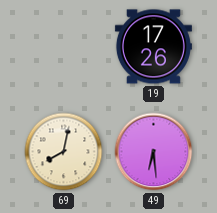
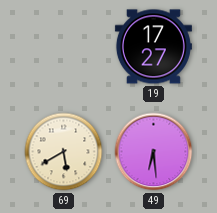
19: 17:26 -> 17:27
69: 8:02 -> 5:40
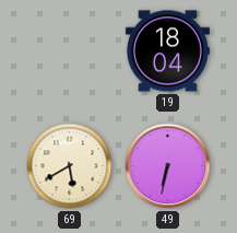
19: 17:27 -> 18:04
49: 6:29 -> 6:32
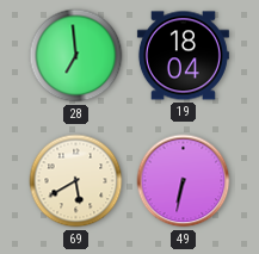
28: none -> 6:59
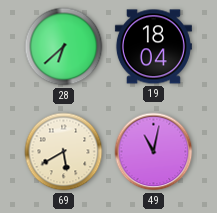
28: 6:59 -> 6:38
49: 6:32 -> 11:02
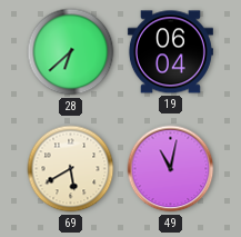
19: 18:04 -> 06:04
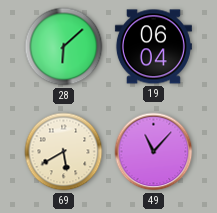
28: 6:38 -> 6:08
49: 11:02 -> 11:07
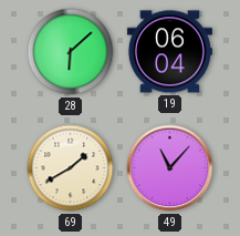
69: 5:40 -> 1:40
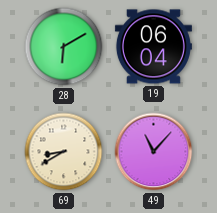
28: 6:08 -> 6:10
69: 1:40 -> 8:40
